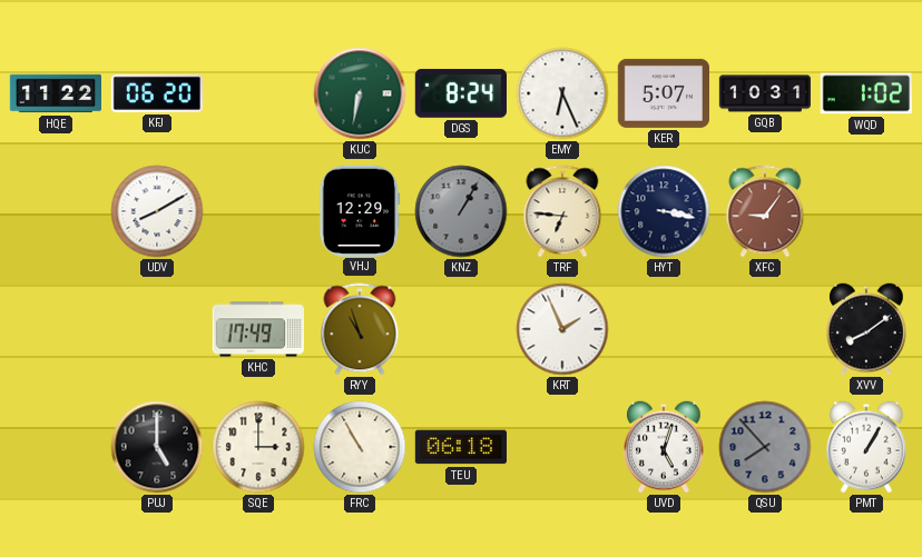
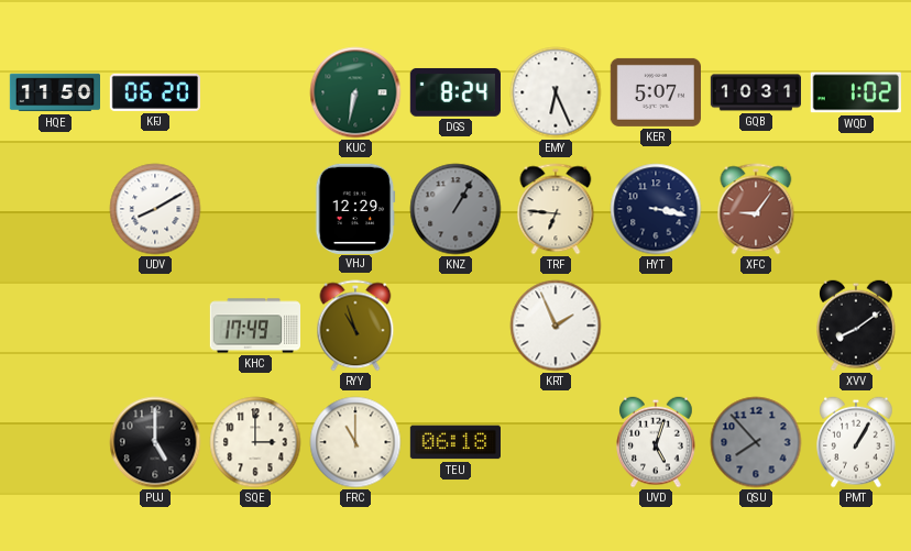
HQE: 11:22 -> 11:50
FRC: 10:55 -> 11:00
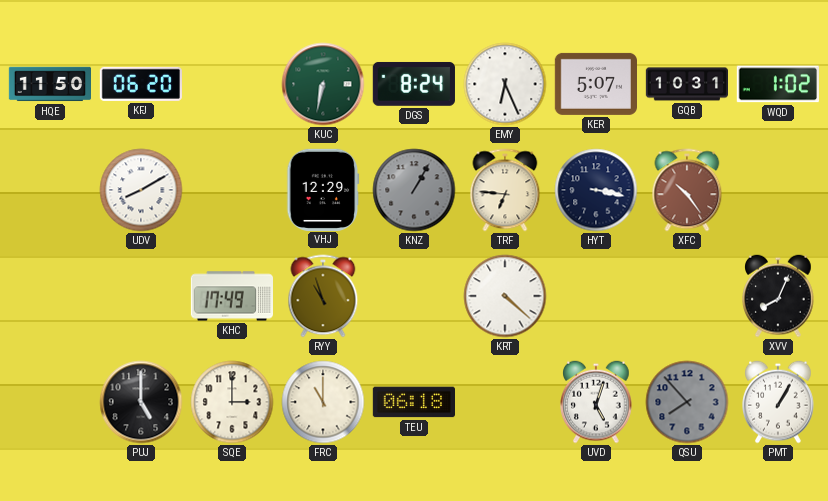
XFC: 9:06 -> 10:24
KRT: 1:56 -> 4:22
XVV: 8:09 -> 8:04
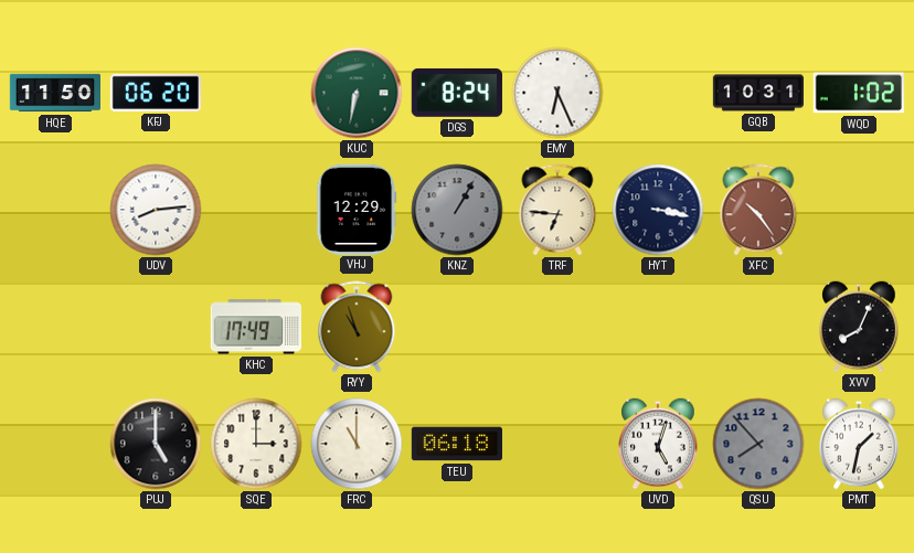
KER: 5:07 -> none
UDV: 8:10 -> 8:14
KRT: 4:22 -> none
PMT: 1:05 -> 1:32
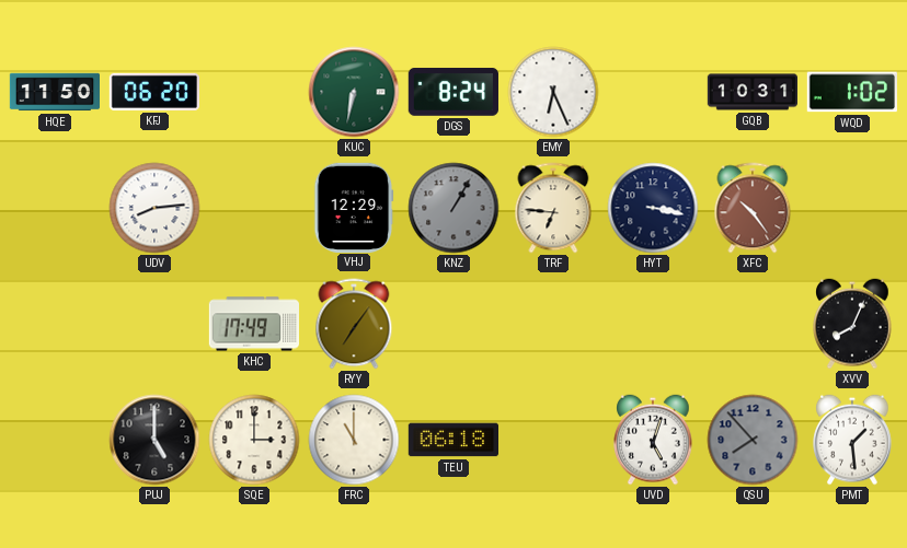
RYY: 10:57 -> 7:06
PMT: 1:32 -> 1:29
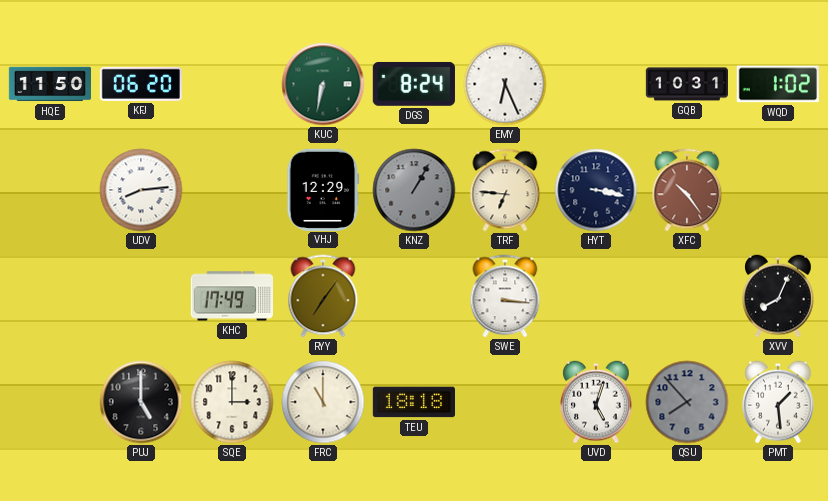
SWE: none -> 3:16
TEU: 06:18 -> 18:18
